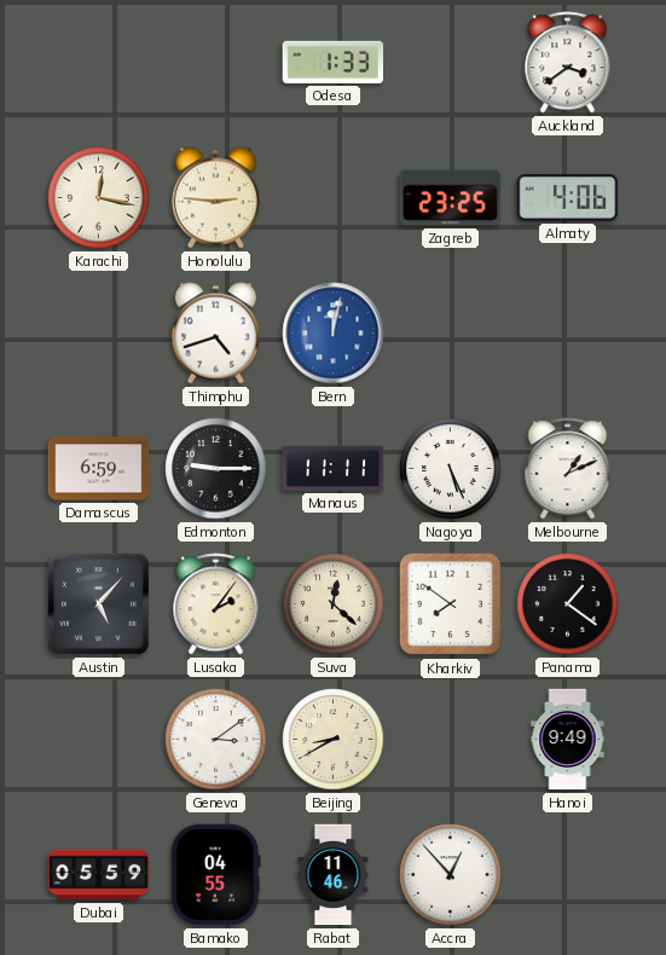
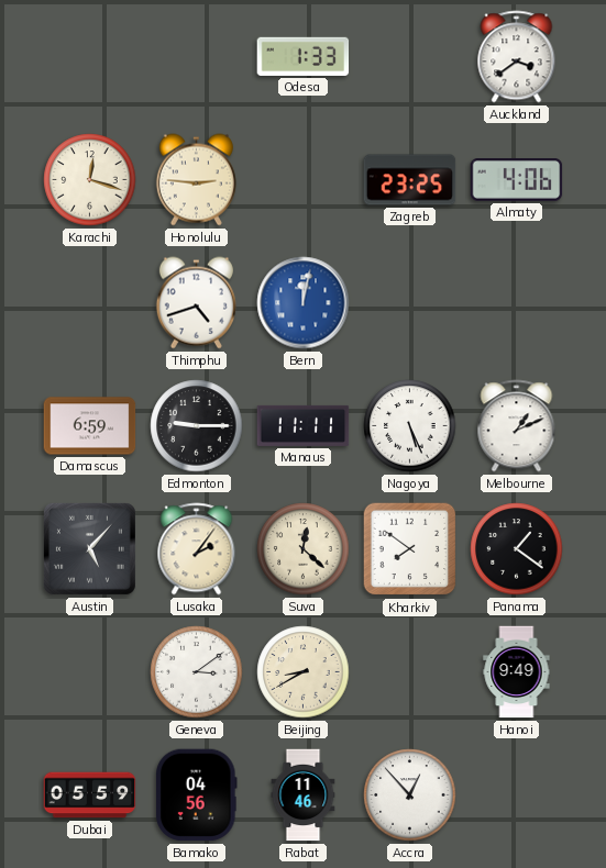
Karachi: 12:17 -> 12:18
Bamako: 04:55 -> 04:56
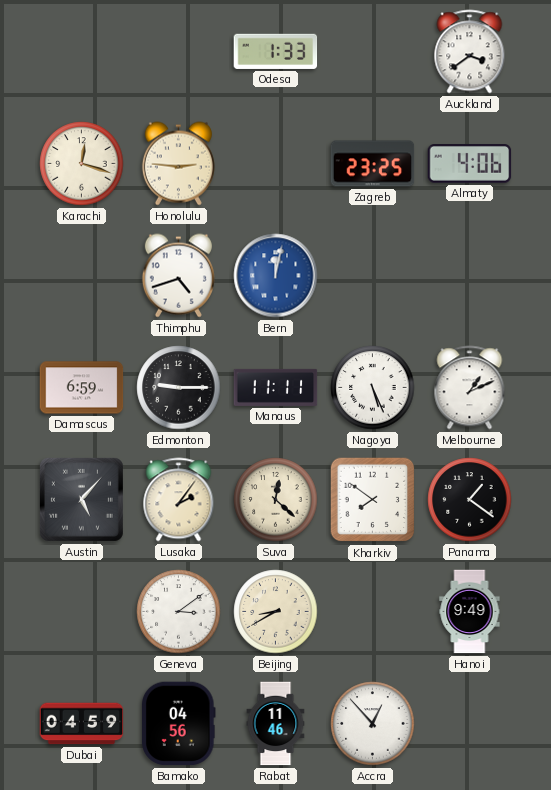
Dubai: 05:59 -> 04:59
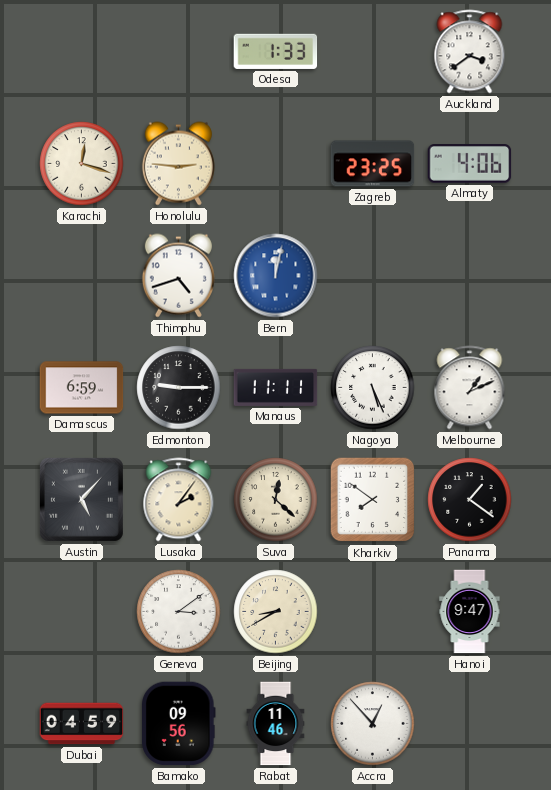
Hanoi: 9:49 -> 9:47
Bamako: 04:56 -> 09:56
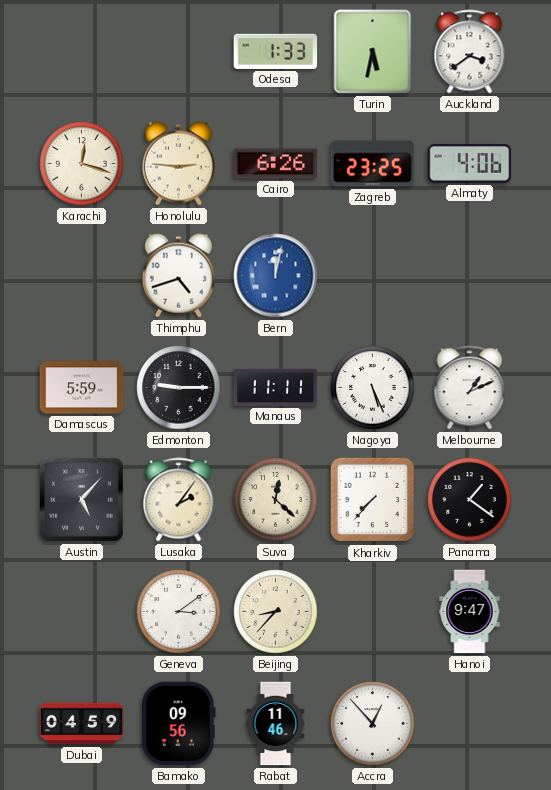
Turin: none -> 5:32
Cairo: none -> 6:26
Damascus: 6:59 -> 5:59
Kharkiv: 7:51 -> 7:37
Beijing: 8:40 -> 8:37
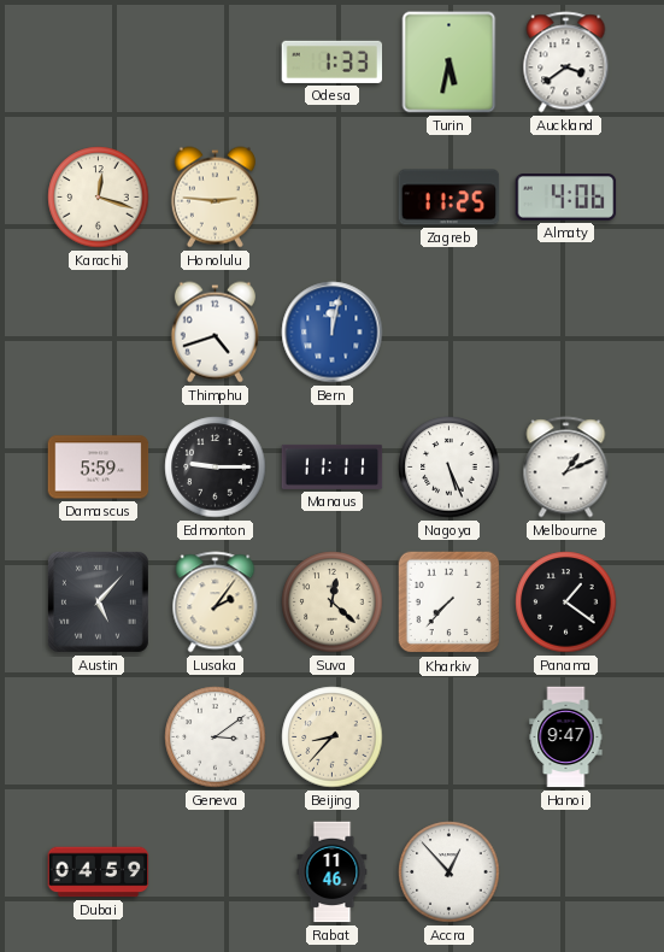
Cairo: 6:26 -> none
Zagreb: 23:25 -> 11:25
Bamako: 09:56 -> none
